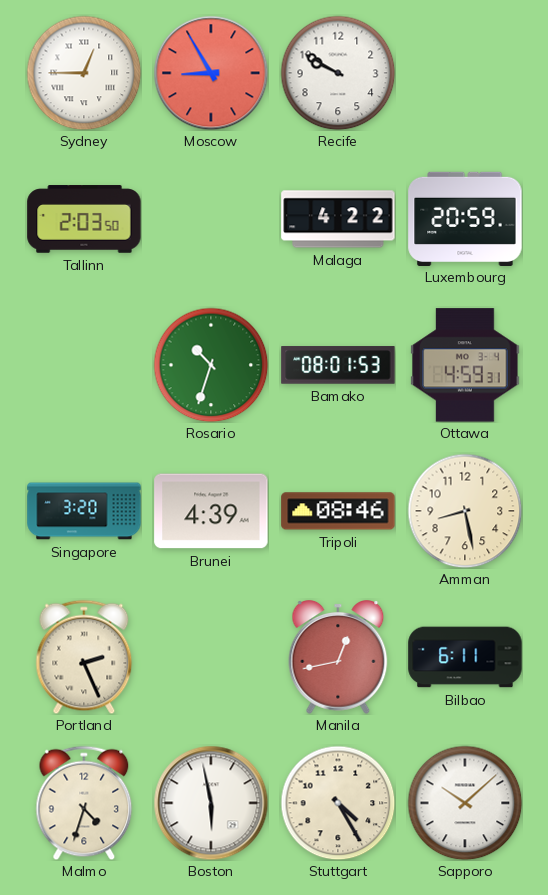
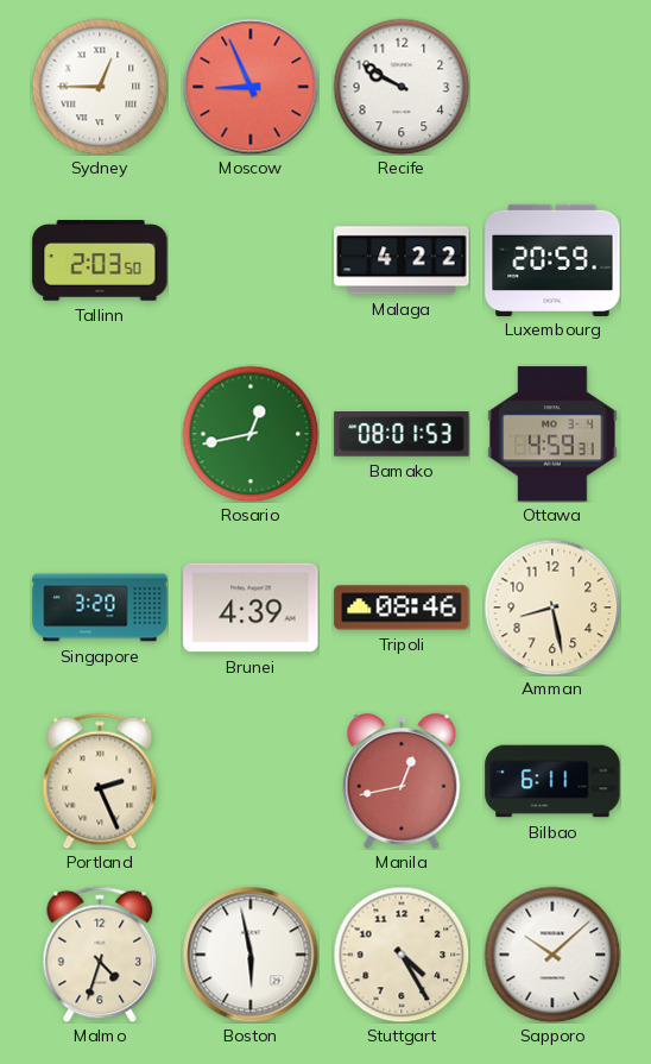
Moscow: 8:55 -> 8:56
Rosario: 10:33 -> 12:43
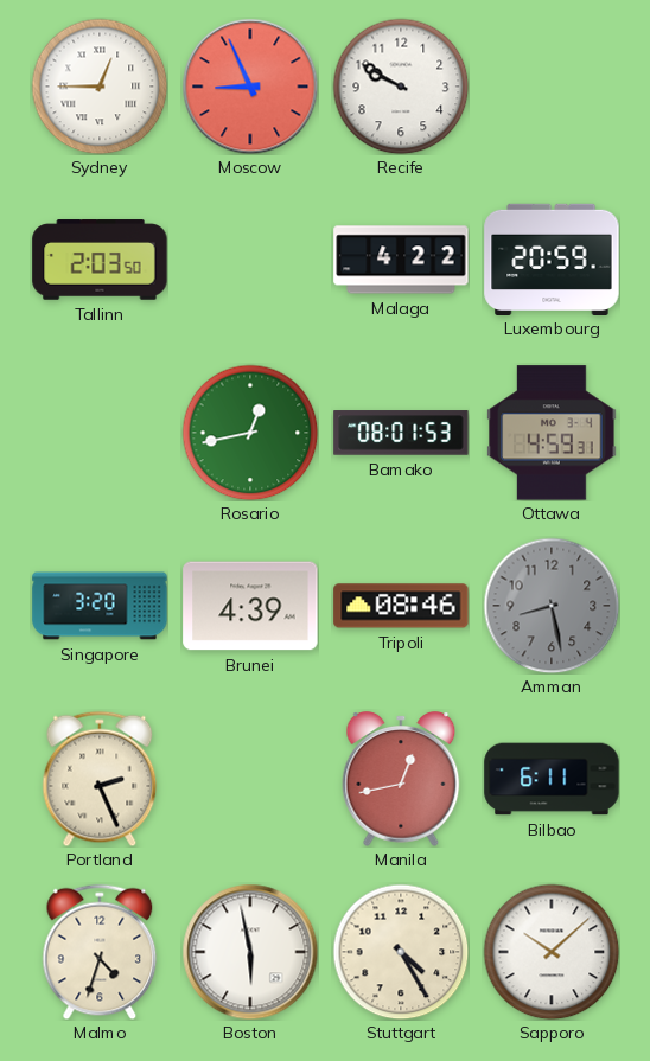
Amman dial: cream -> grey
